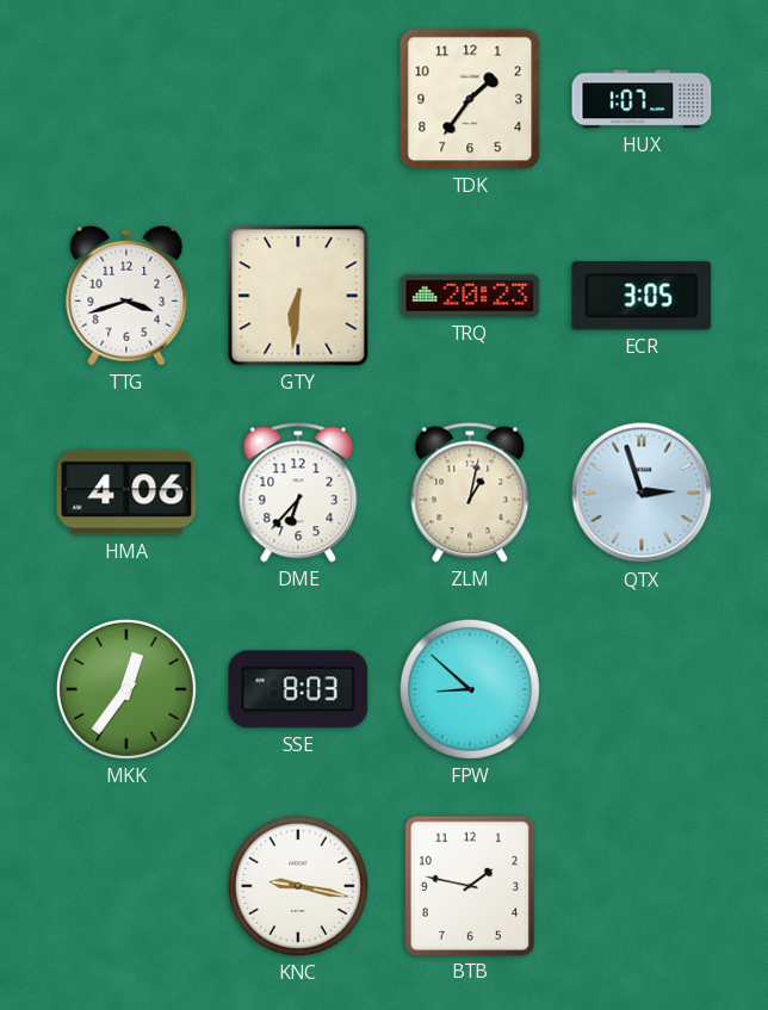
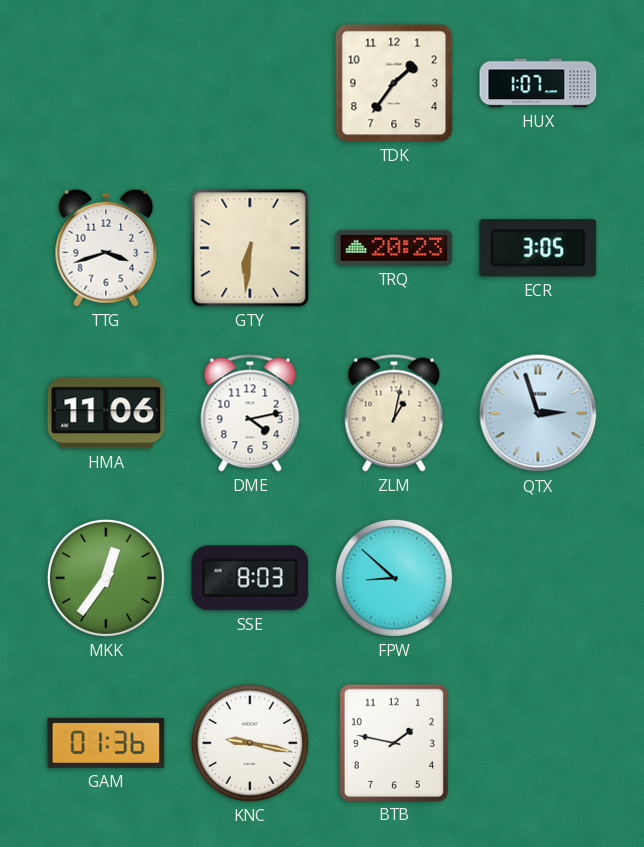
HMA: 4:06 -> 11:06
DME: 6:37 -> 4:13
GAM: none -> 01:36
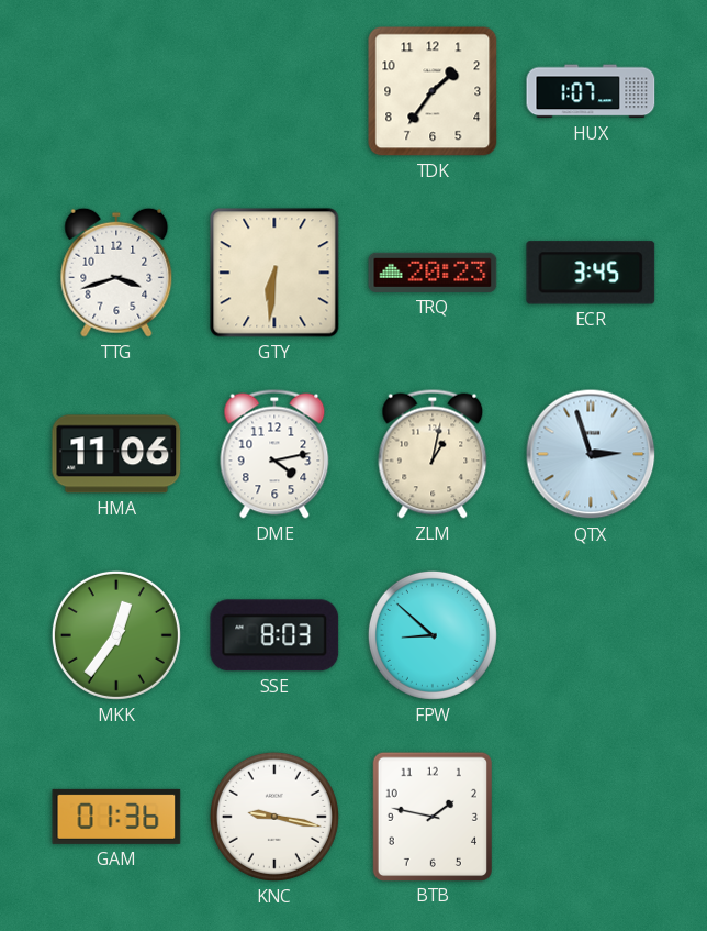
ECR: 3:05 -> 3:45
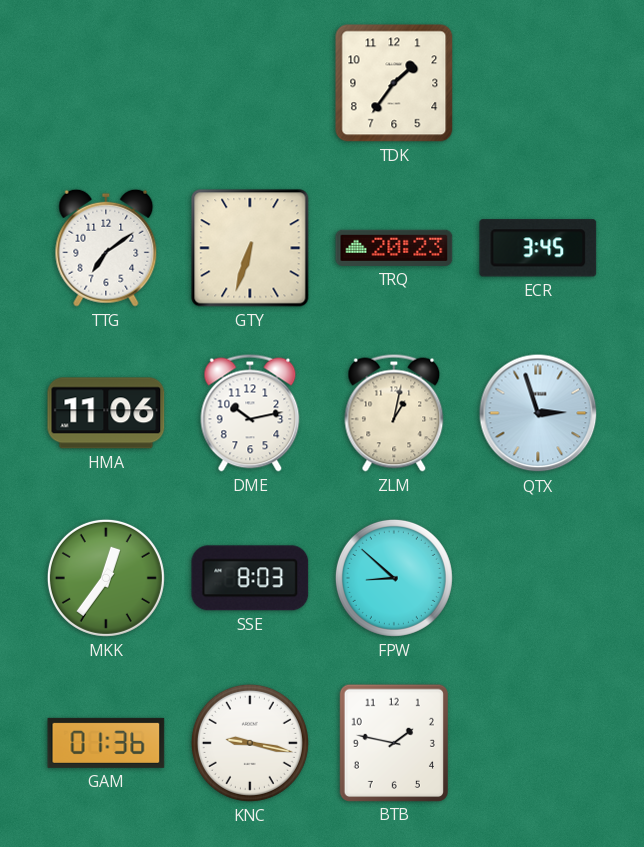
HUX: 1:07 -> none
TTG: 3:42 -> 7:09
GTY: 6:31 -> 6:33
DME: 4:13 -> 10:13
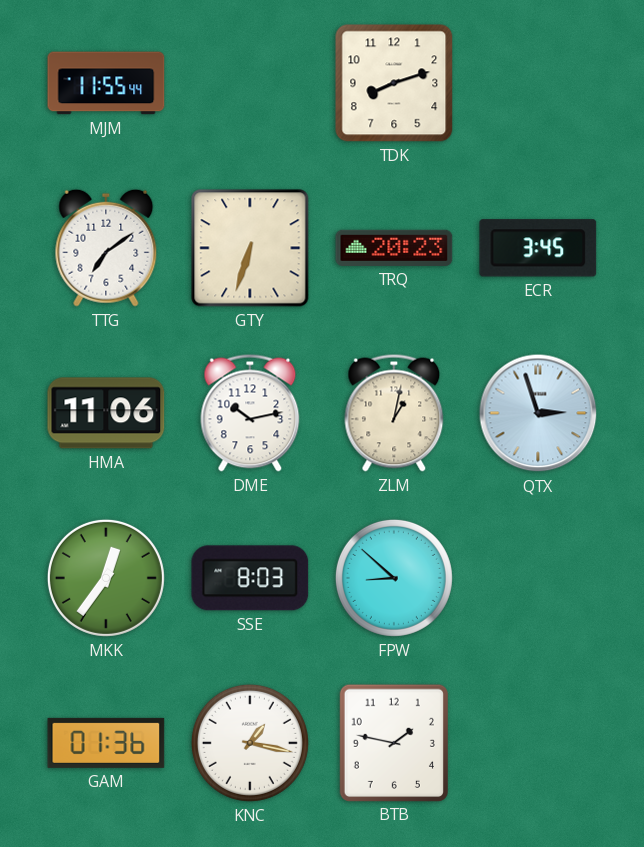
MJM: none -> 11:55
TDK: 1:36 -> 8:12
KNC: 9:17 -> 1:17
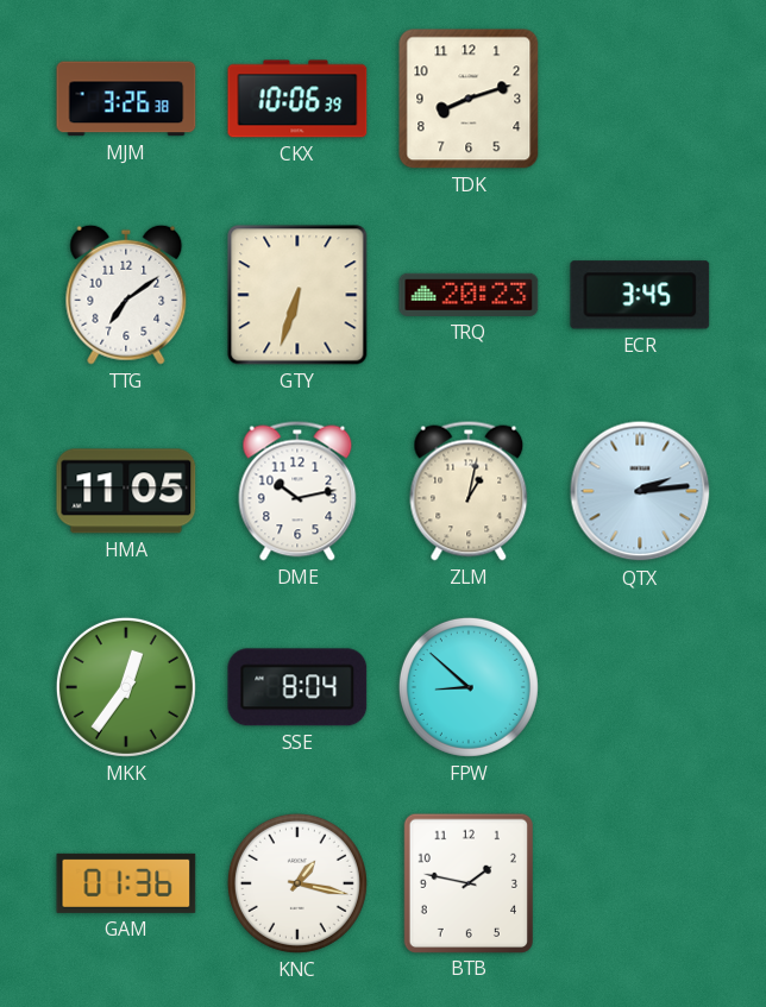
MJM: 11:55 -> 3:26
CKX: none -> 10:06
HMA: 11:06 -> 11:05
QTX: 2:57 -> 2:14
SSE: 8:03 -> 8:04
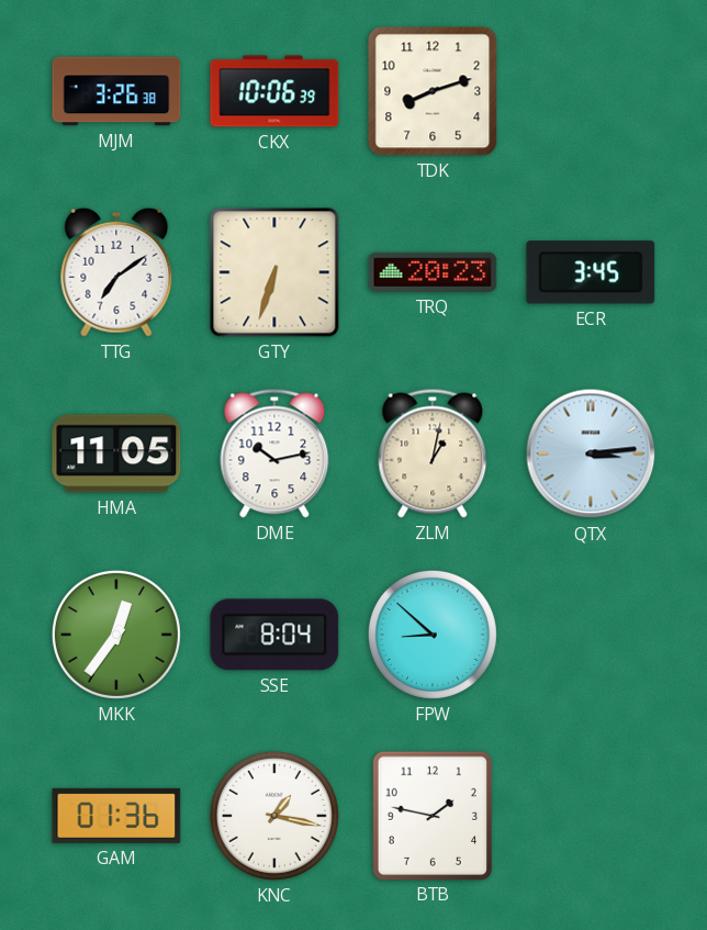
QTX: 2:14 -> 3:14
